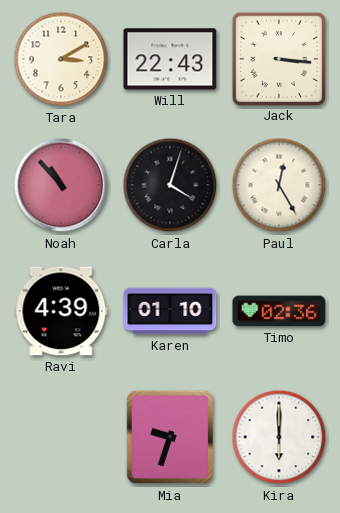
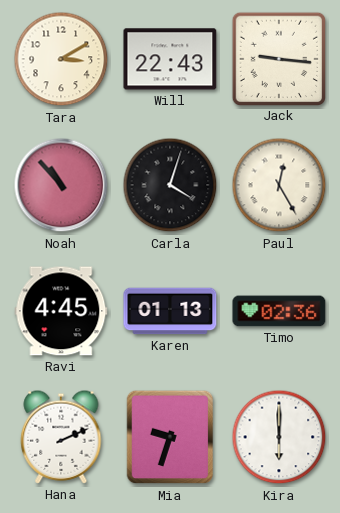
Jack: 3:16 -> 9:16
Ravi: 4:39 -> 4:45
Karen: 01:10 -> 01:13
Hana: none -> 2:11
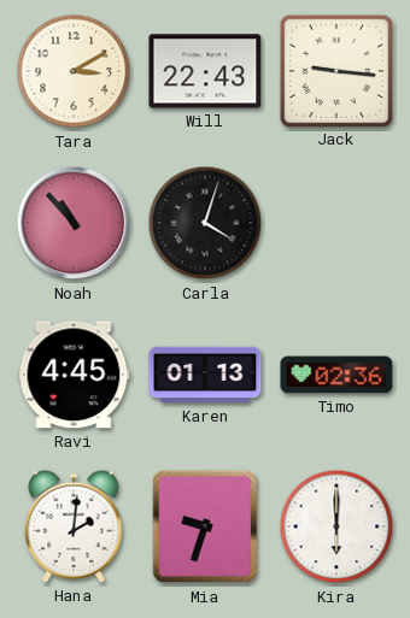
Paul: 12:25 -> none
Hana: 2:11 -> 2:01
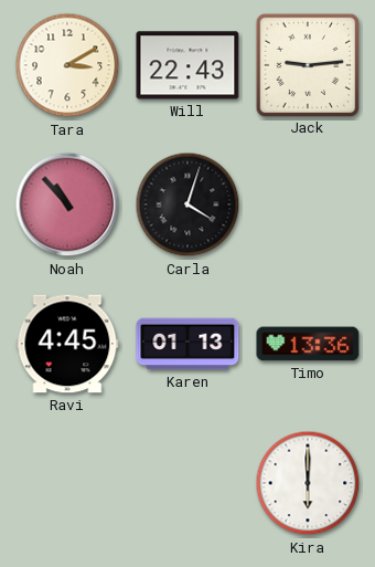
Jack: 9:16 -> 9:14
Timo: 02:36 -> 13:36
Hana: 2:01 -> none
Mia: 9:33 -> none
